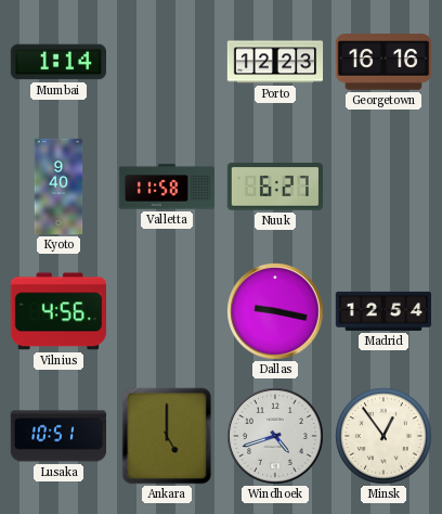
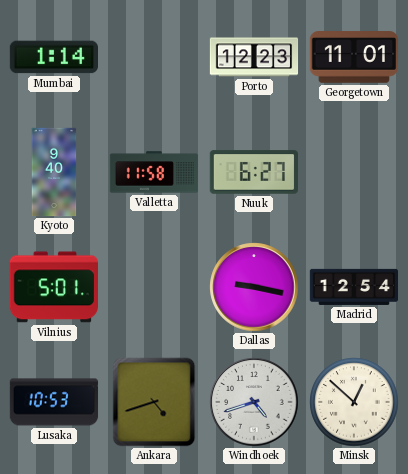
Georgetown: 16:16 -> 11:01
Vilnius: 4:56 -> 5:01
Lusaka: 10:51 -> 10:53
Ankara: 5:00 -> 4:42
Minsk: 12:54 -> 12:52
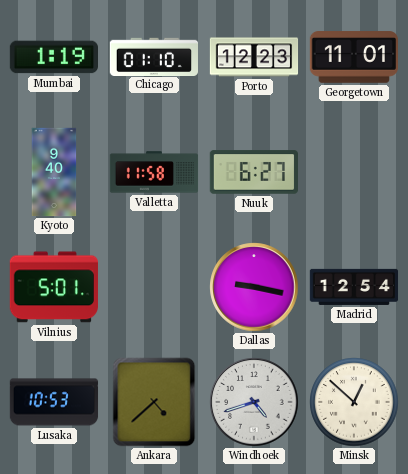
Mumbai: 1:14 -> 1:19
Chicago: none -> 01:10
Ankara: 4:42 -> 4:38
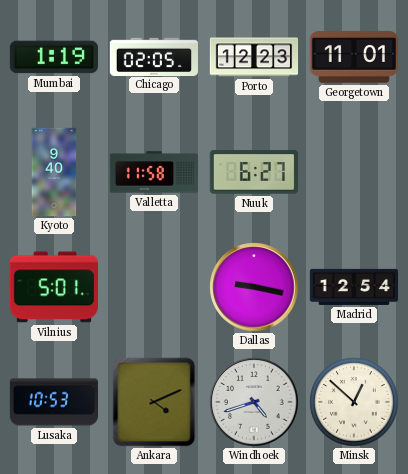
Chicago: 01:10 -> 02:05
Ankara: 4:38 -> 4:11
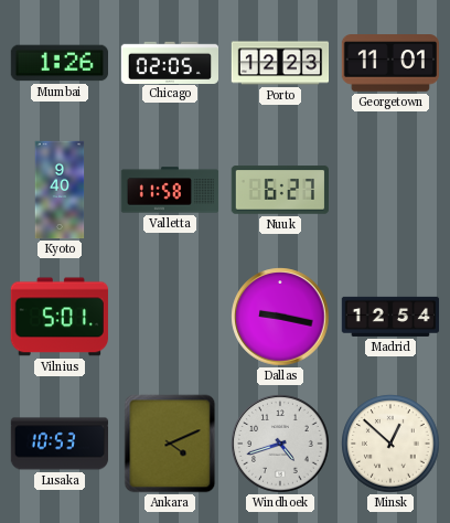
Mumbai: 1:19 -> 1:26
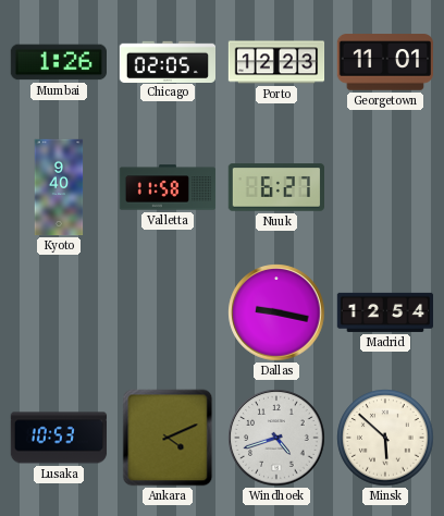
Vilnius: 5:01 -> none
Minsk: 12:52 -> 5:52
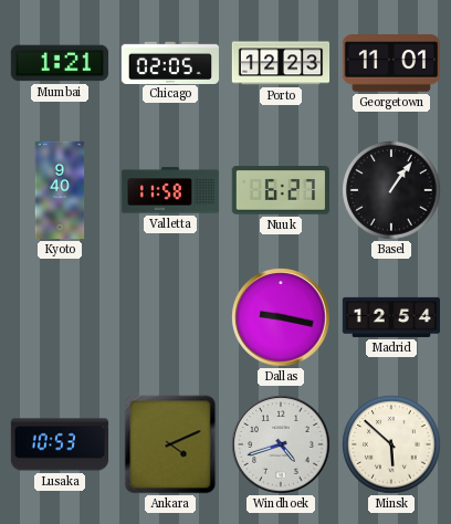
Mumbai: 1:26 -> 1:21
Basel: none -> 1:06
